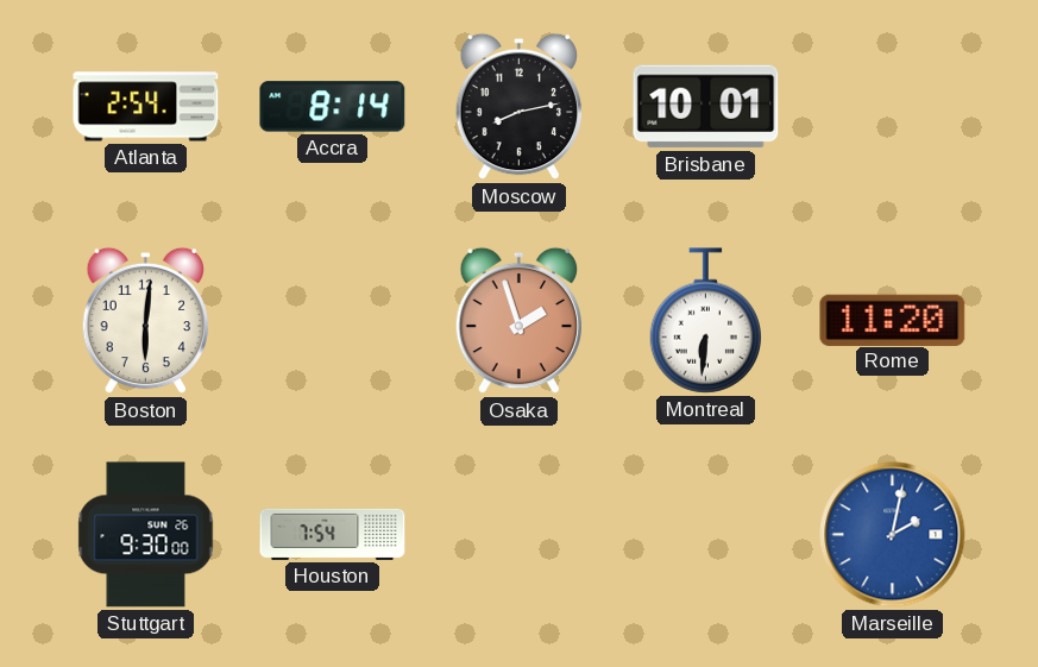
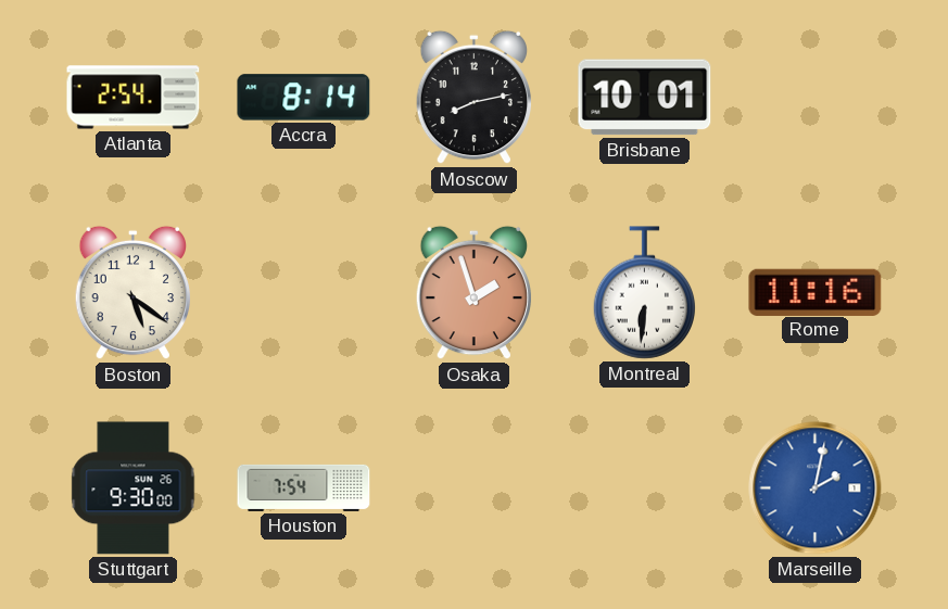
Boston: 6:01 -> 5:21
Rome: 11:20 -> 11:16
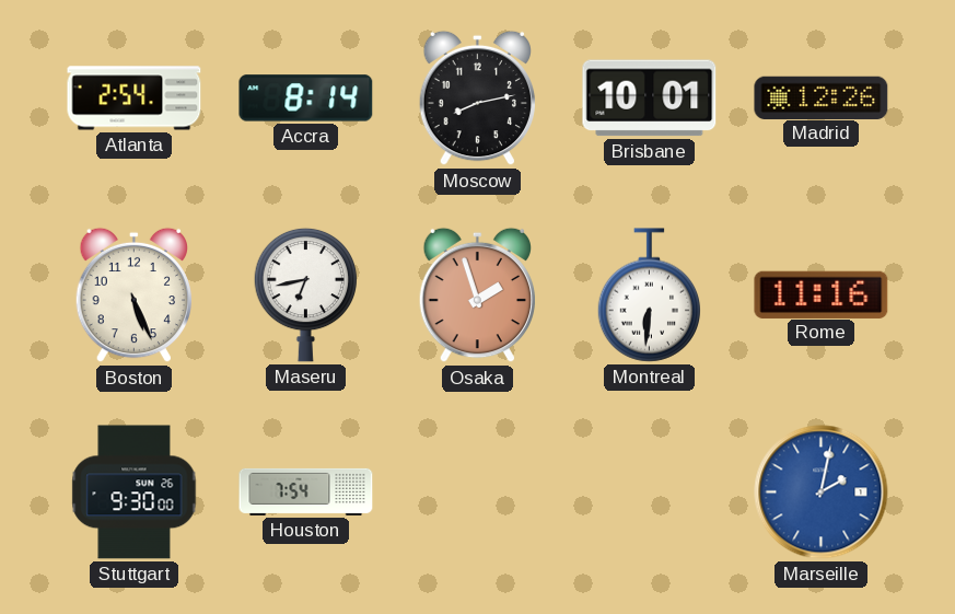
Madrid: none -> 12:26
Boston: 5:21 -> 5:26
Maseru: none -> 6:43
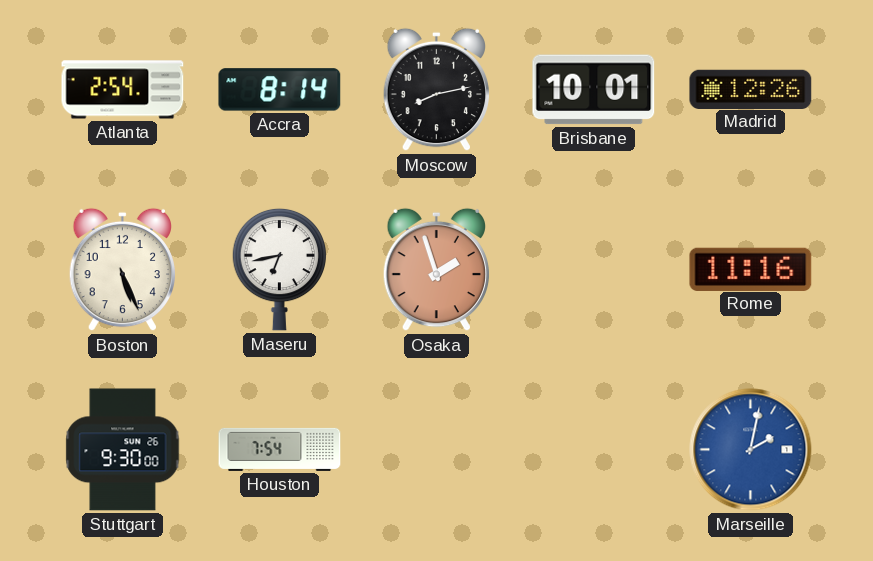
Montreal: 6:31 -> none
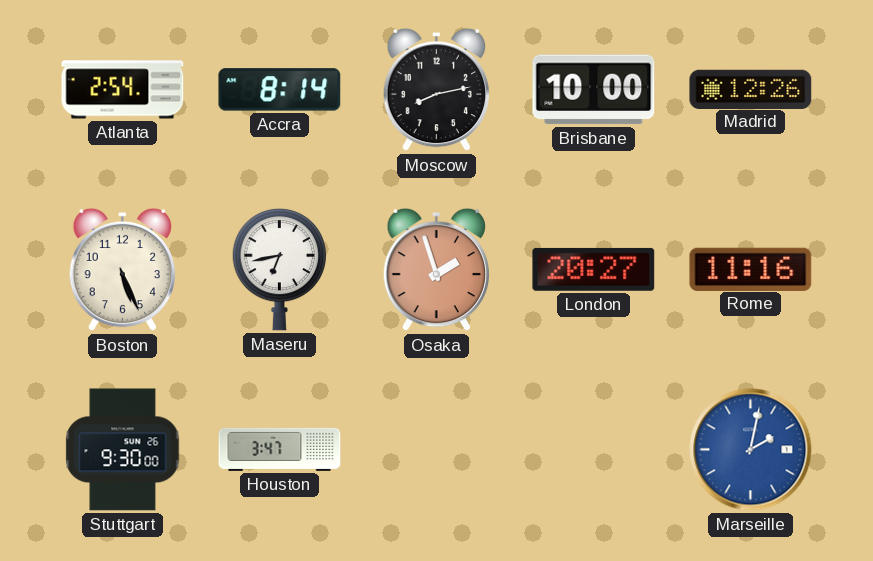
Brisbane: 10:01 -> 10:00
London: none -> 20:27
Houston: 7:54 -> 3:47
